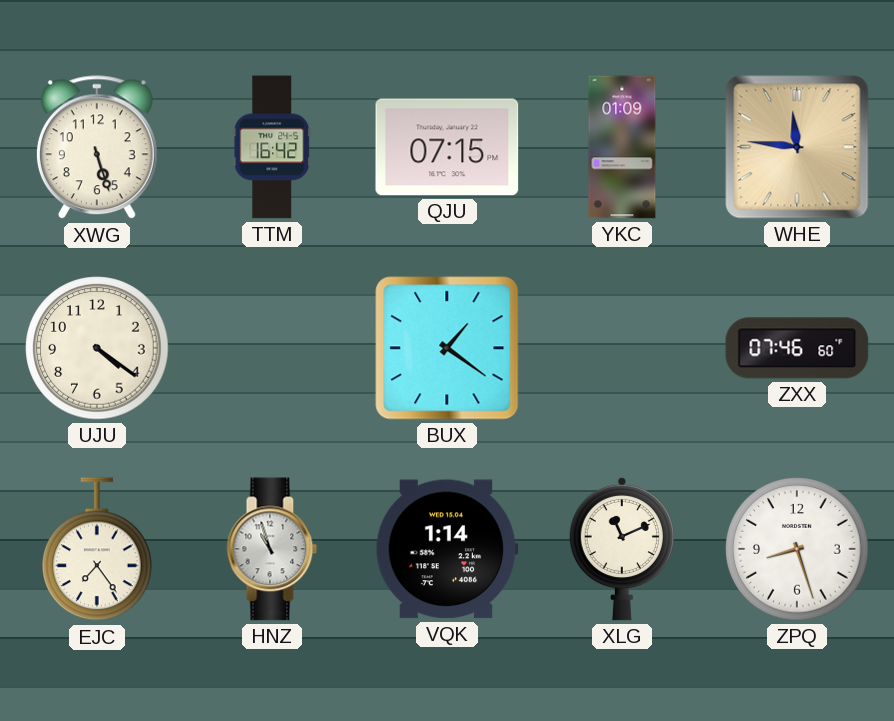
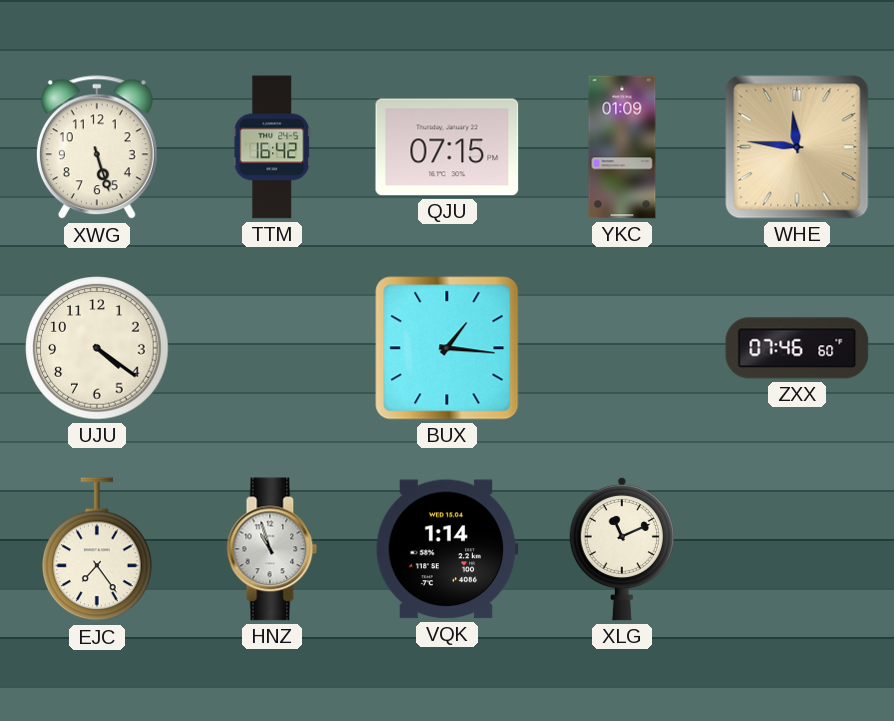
BUX: 1:21 -> 1:16
ZPQ: 8:27 -> none
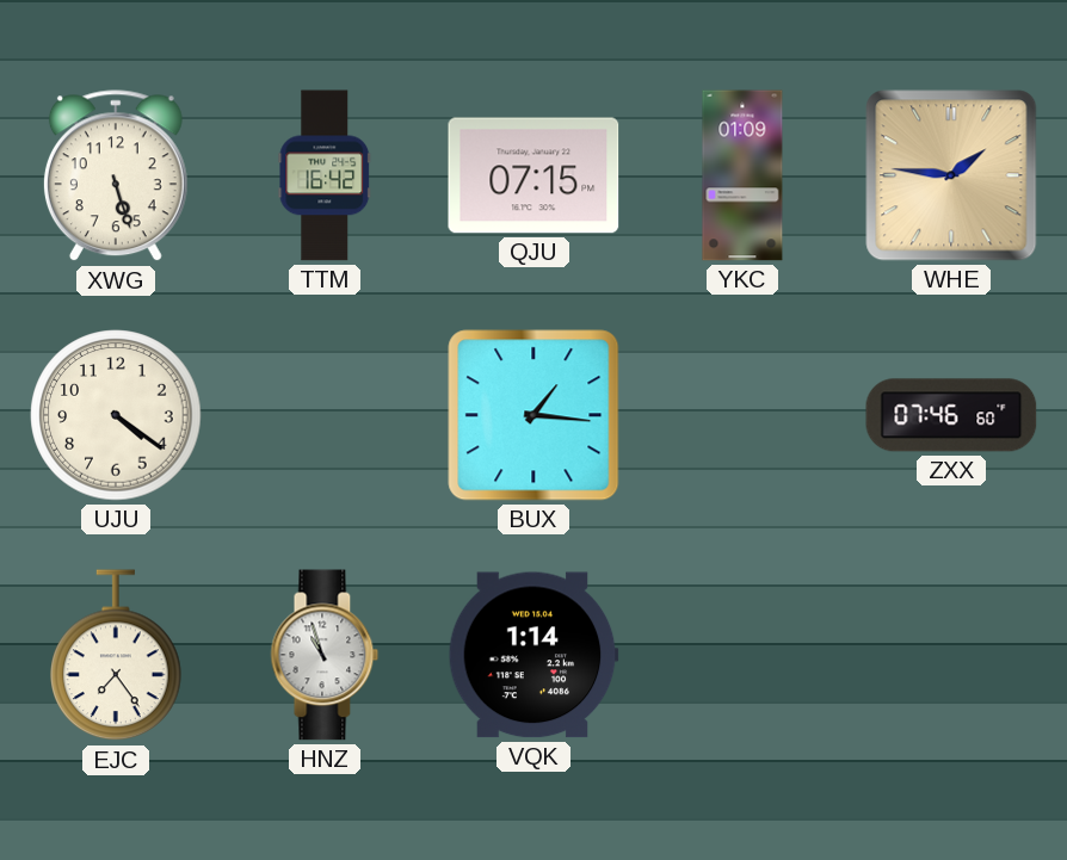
WHE: 11:46 -> 1:46
XLG: 11:11 -> none
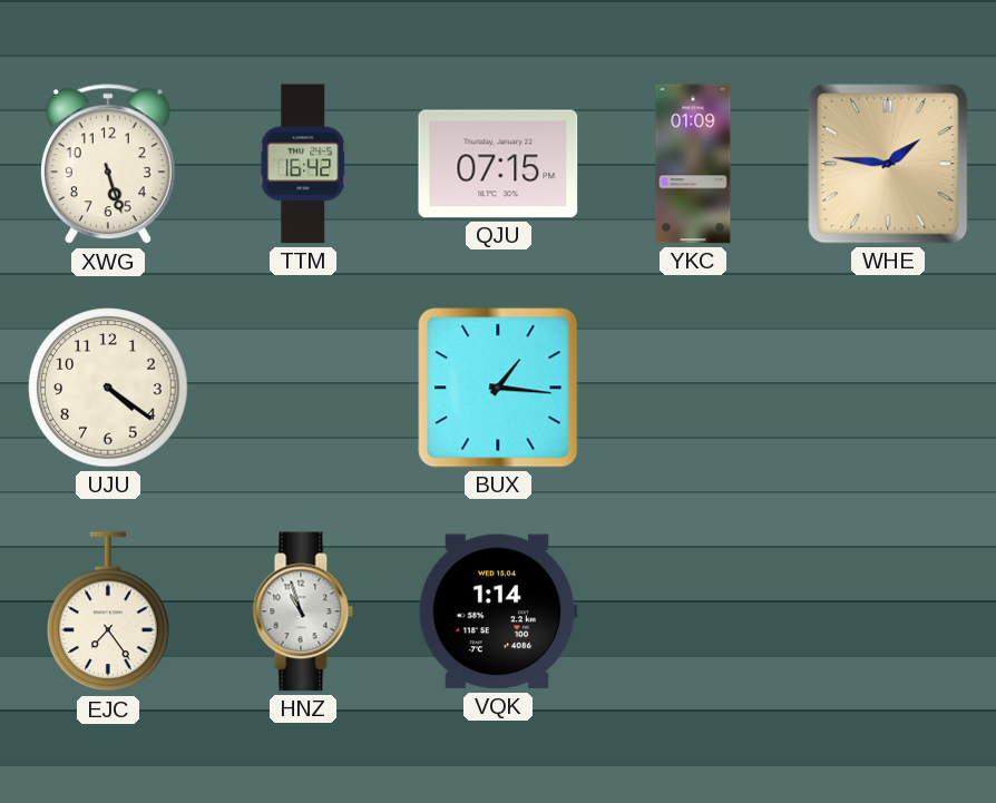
ZXX: 07:46 -> none
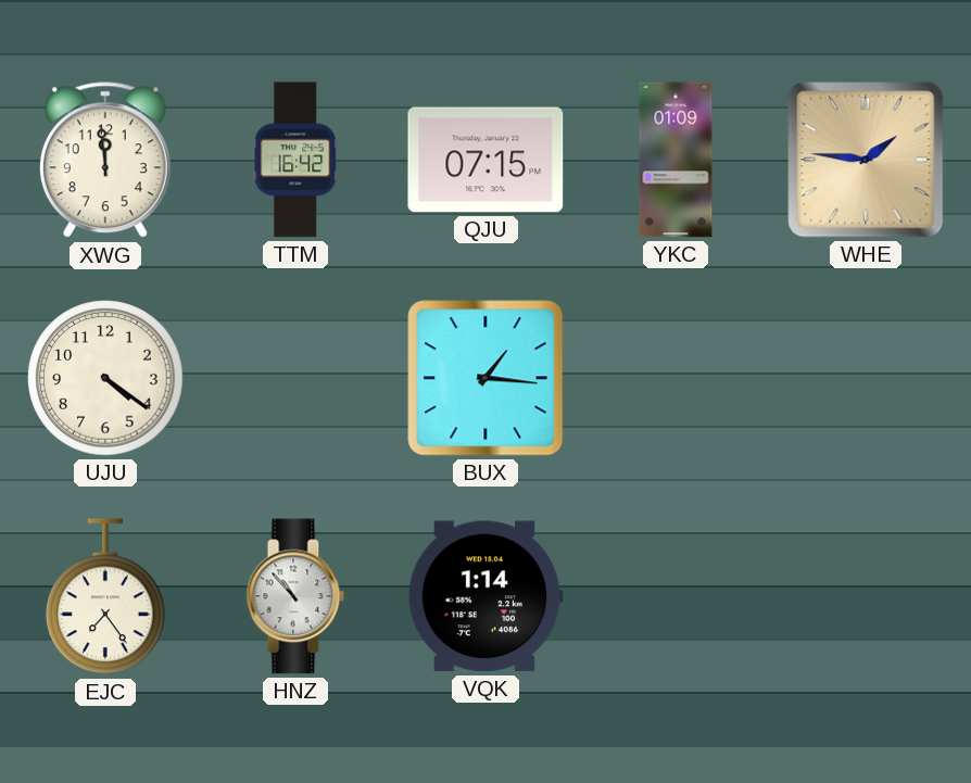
XWG: 5:27 -> 11:59
HNZ: 10:57 -> 10:53
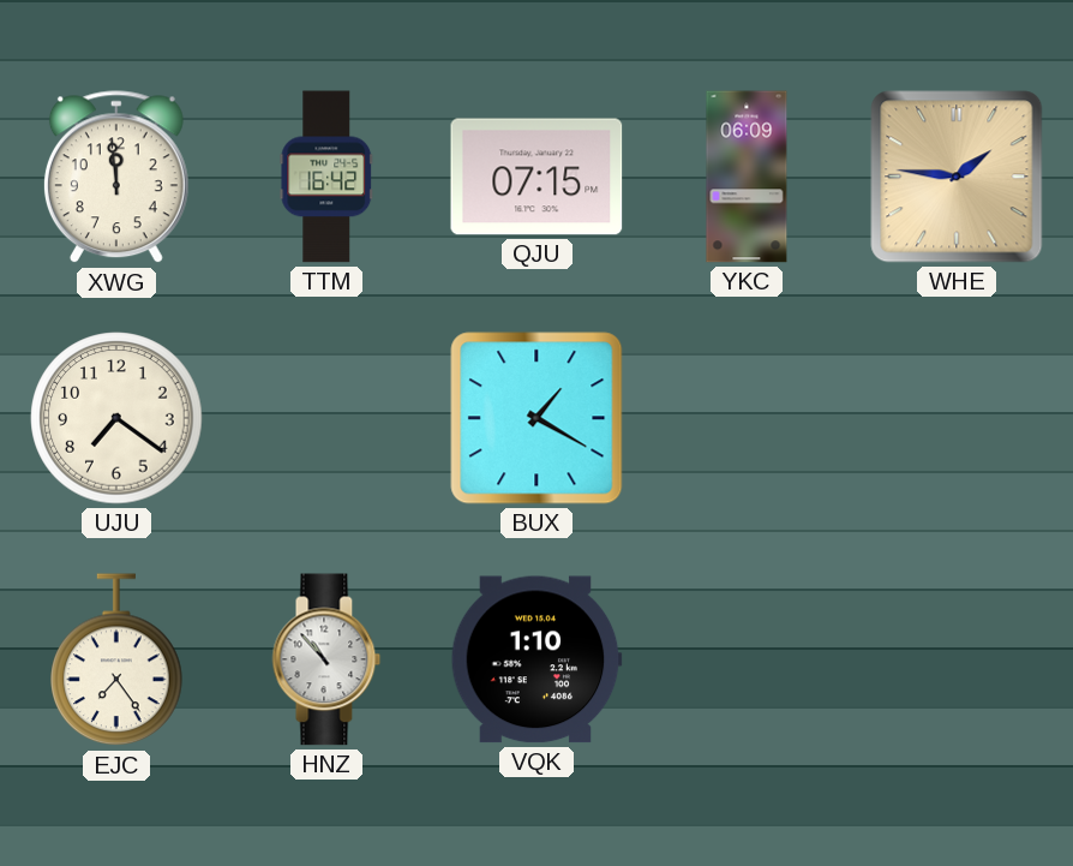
YKC: 01:09 -> 06:09
UJU: 4:21 -> 7:21
BUX: 1:16 -> 1:20
VQK: 1:14 -> 1:10
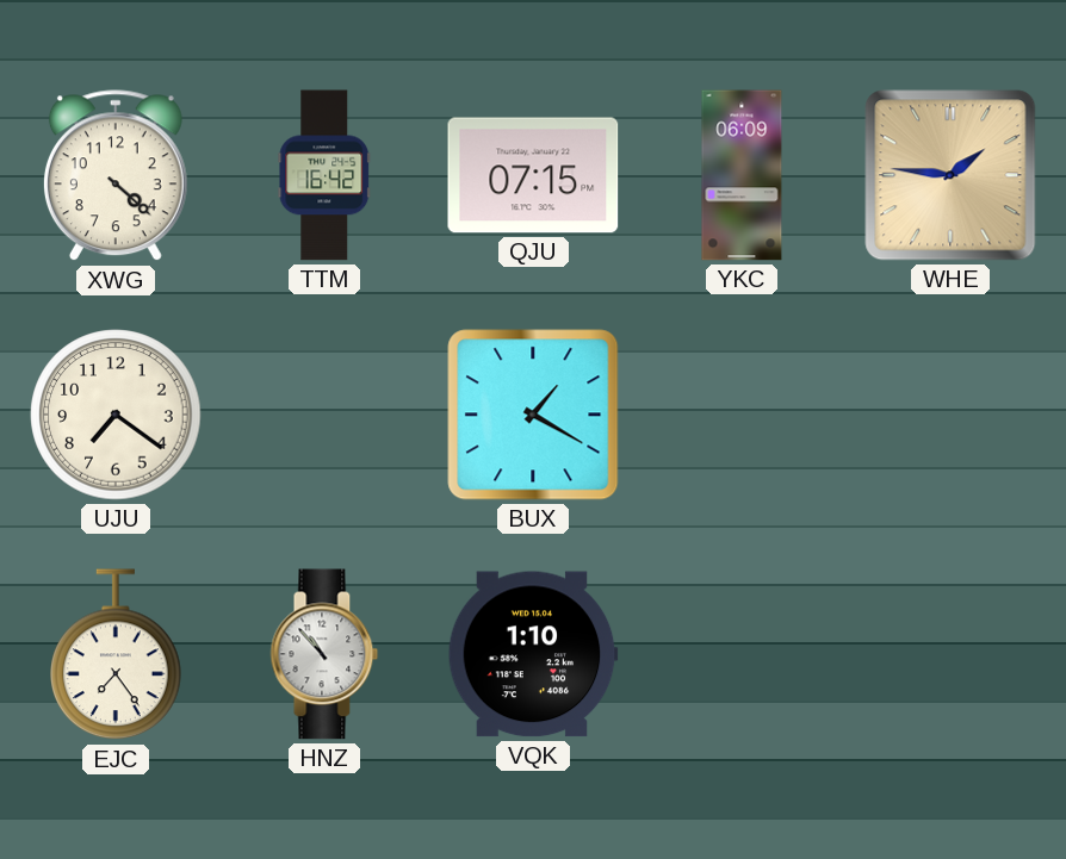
XWG: 11:59 -> 4:22
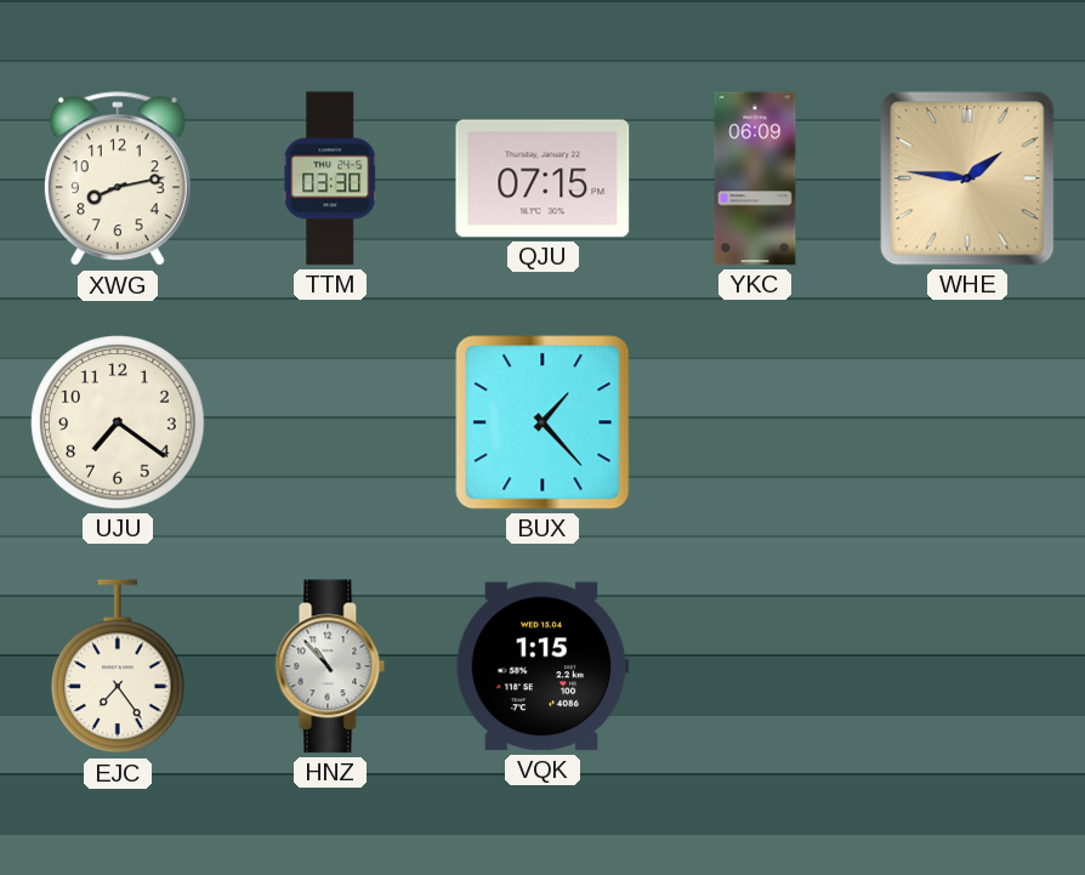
XWG: 4:22 -> 8:13
TTM: 16:42 -> 03:30
BUX: 1:20 -> 1:23
VQK: 1:10 -> 1:15
